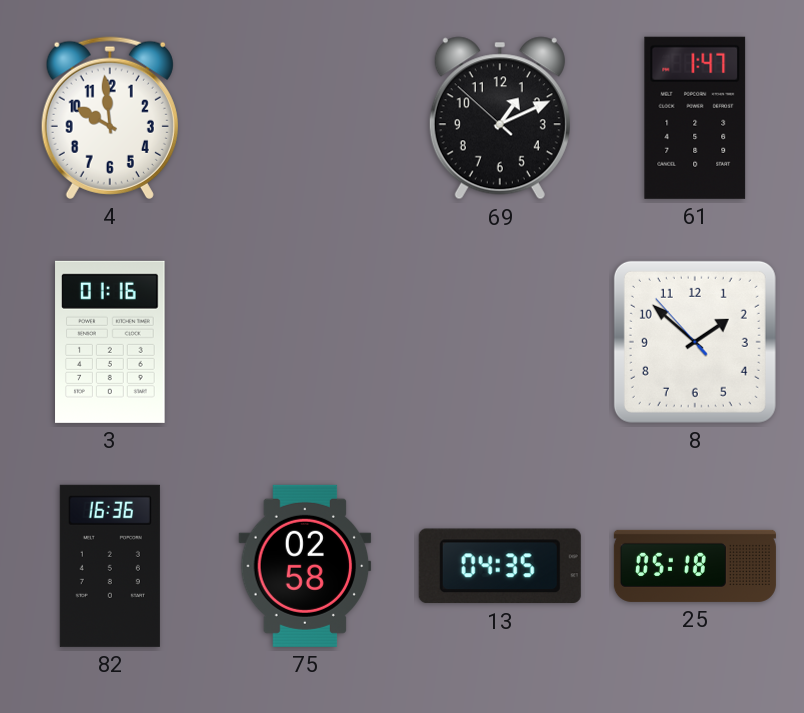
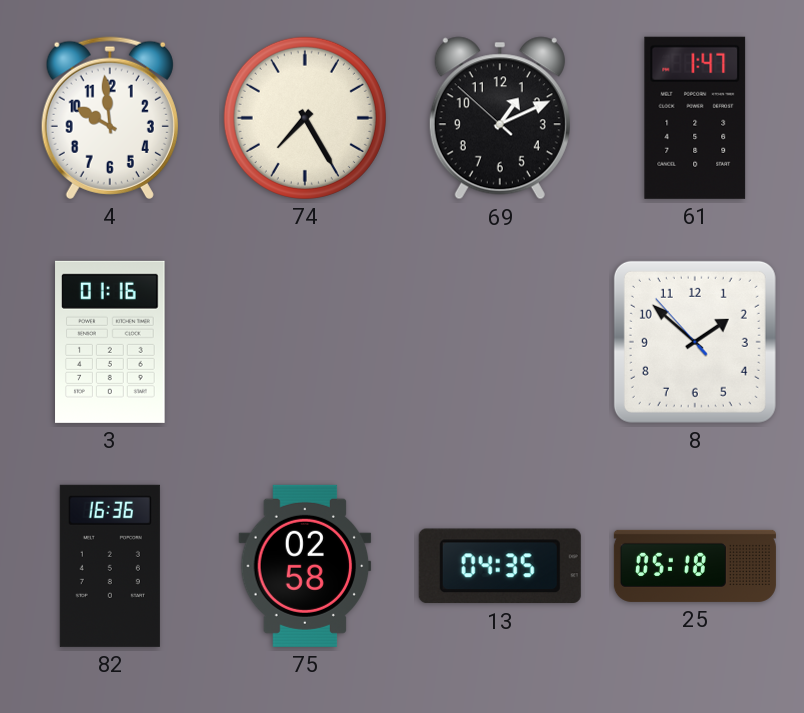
74: none -> 7:25
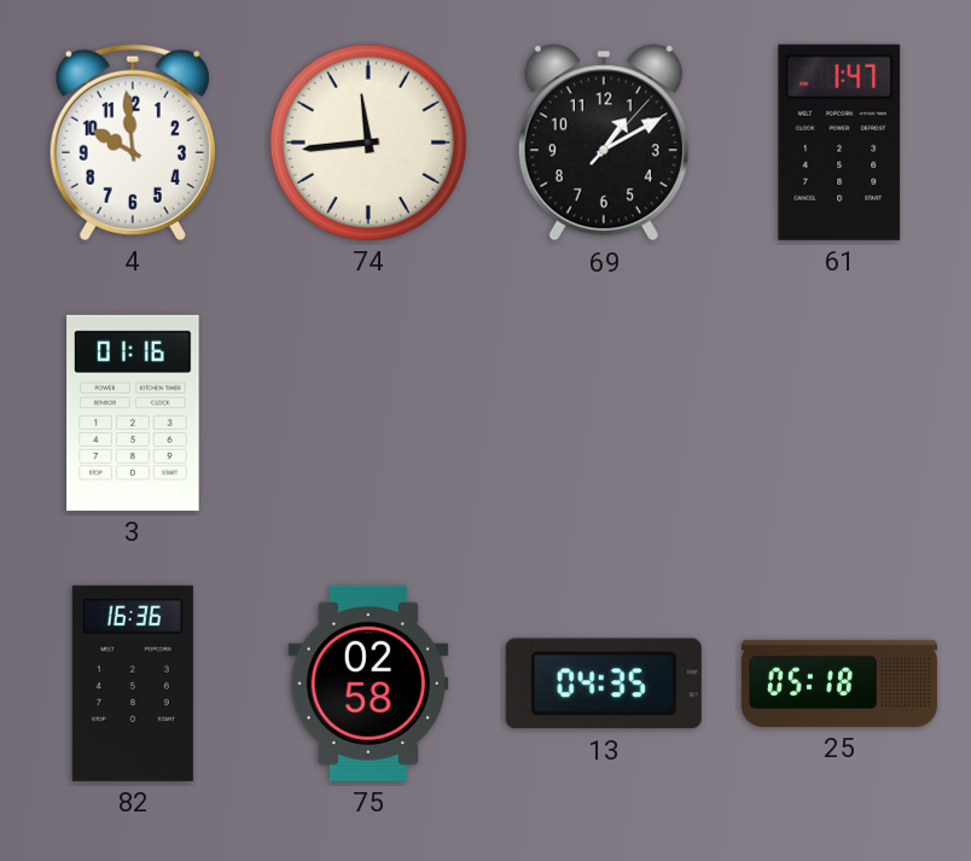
74: 7:25 -> 11:44
69: 1:10:52 -> 1:10:07
8: 1:51 -> none
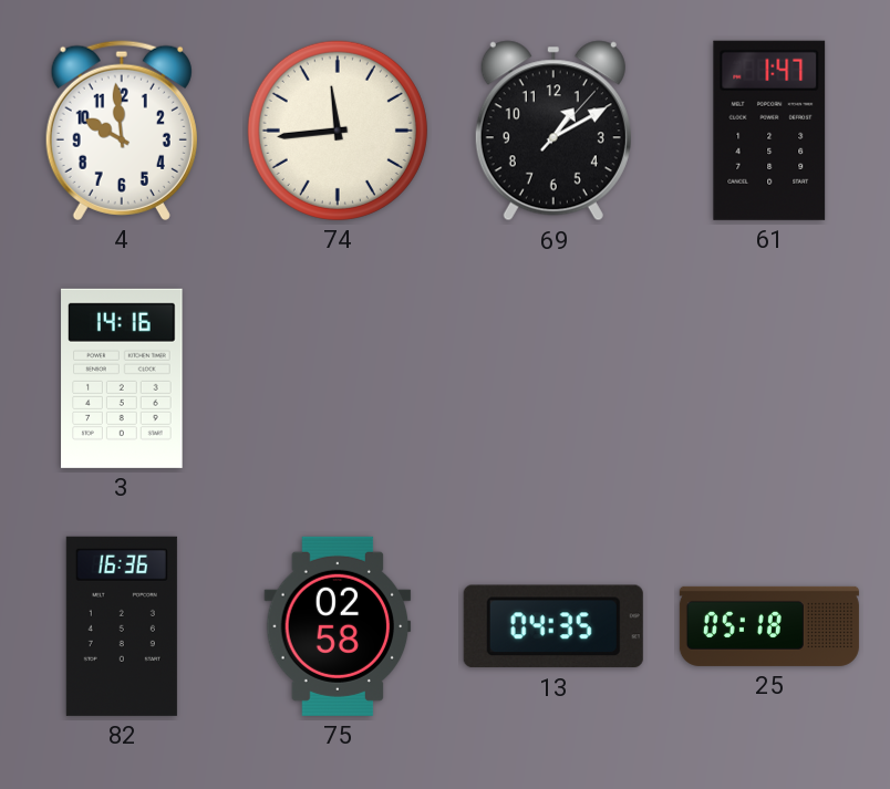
3: 01:16 -> 14:16
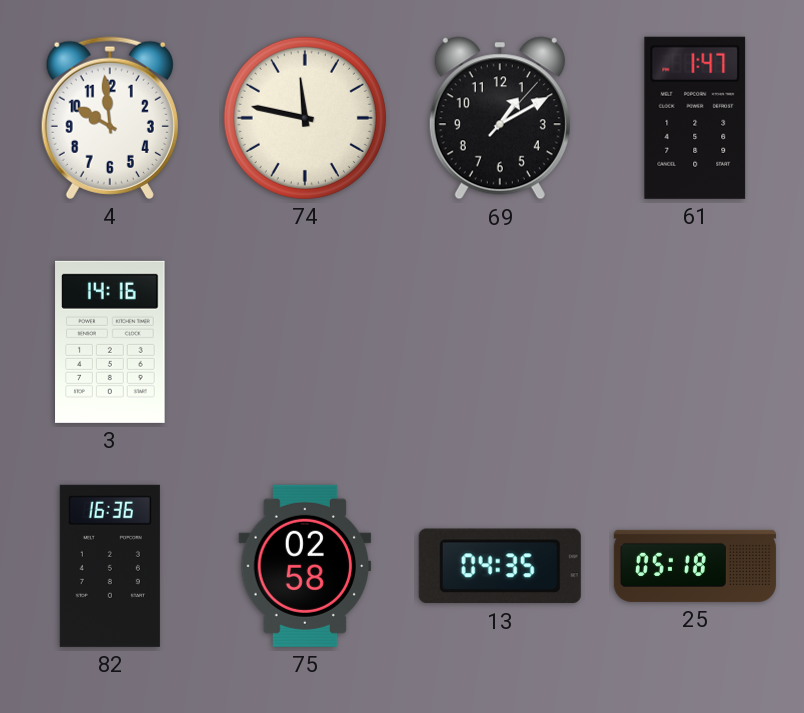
74: 11:44 -> 11:47
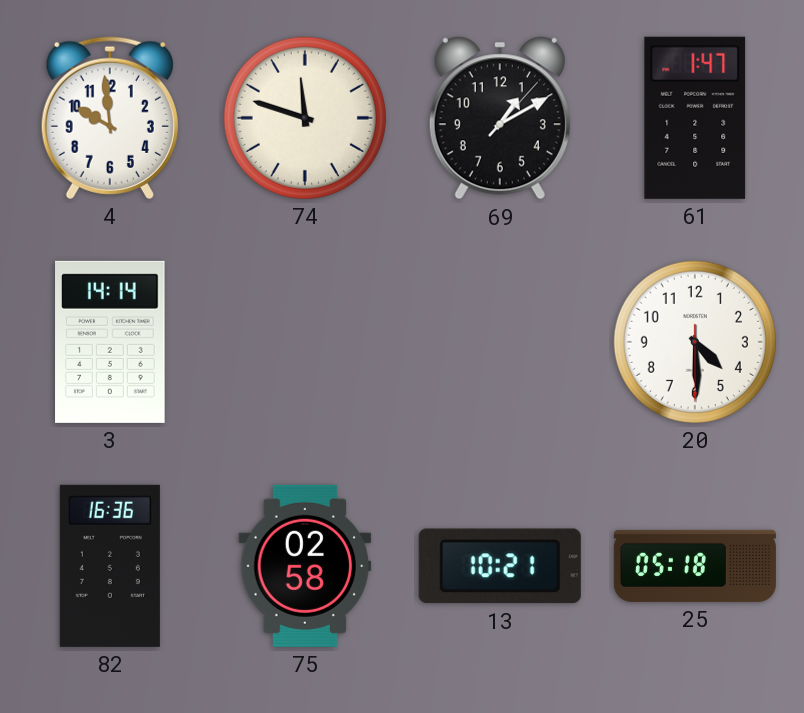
74: 11:47 -> 11:48
3: 14:16 -> 14:14
20: none -> 4:29
13: 04:35 -> 10:21
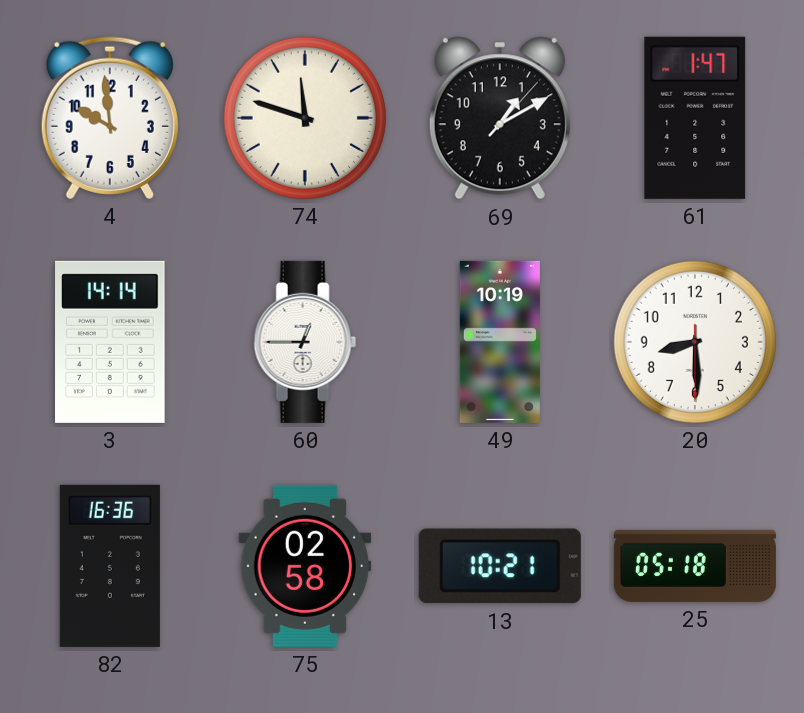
60: none -> 12:45
49: none -> 10:19
20: 4:29 -> 8:29
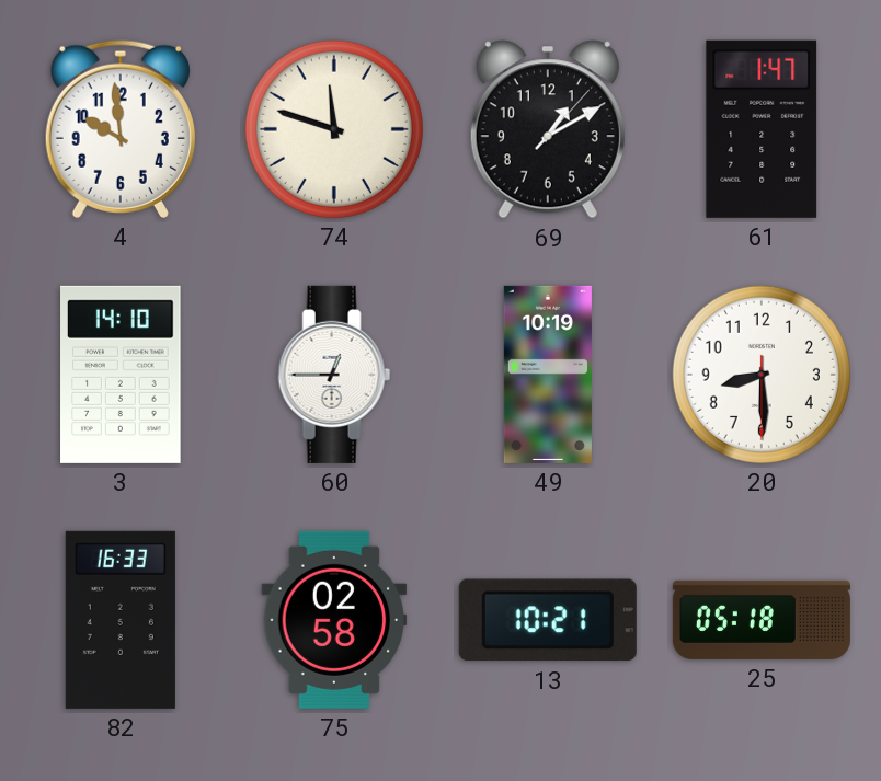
3: 14:14 -> 14:10
82: 16:36 -> 16:33
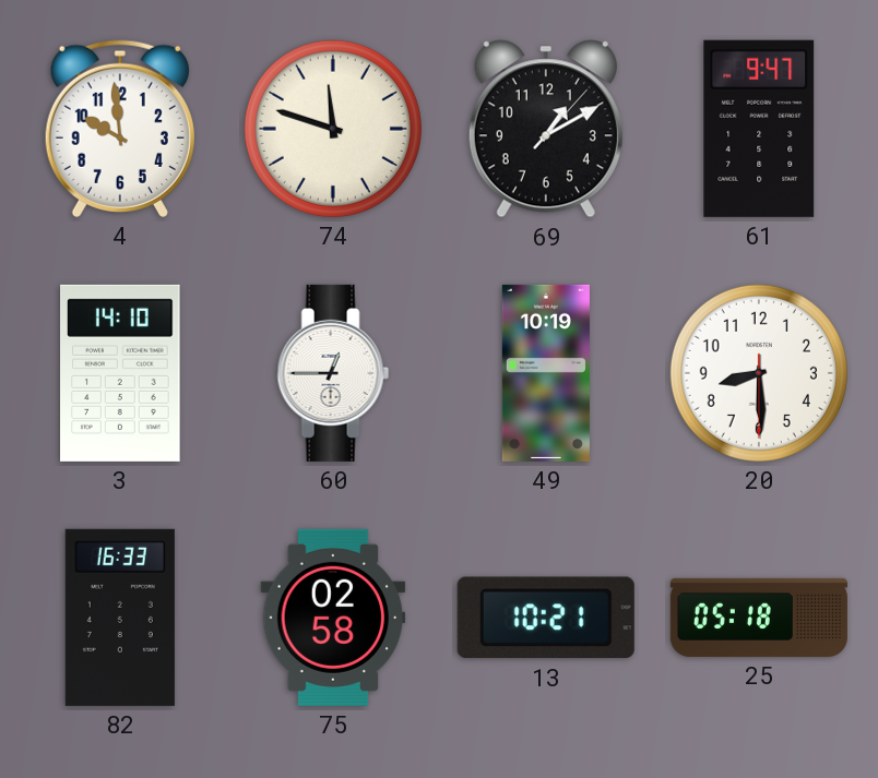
61: 1:47 -> 9:47
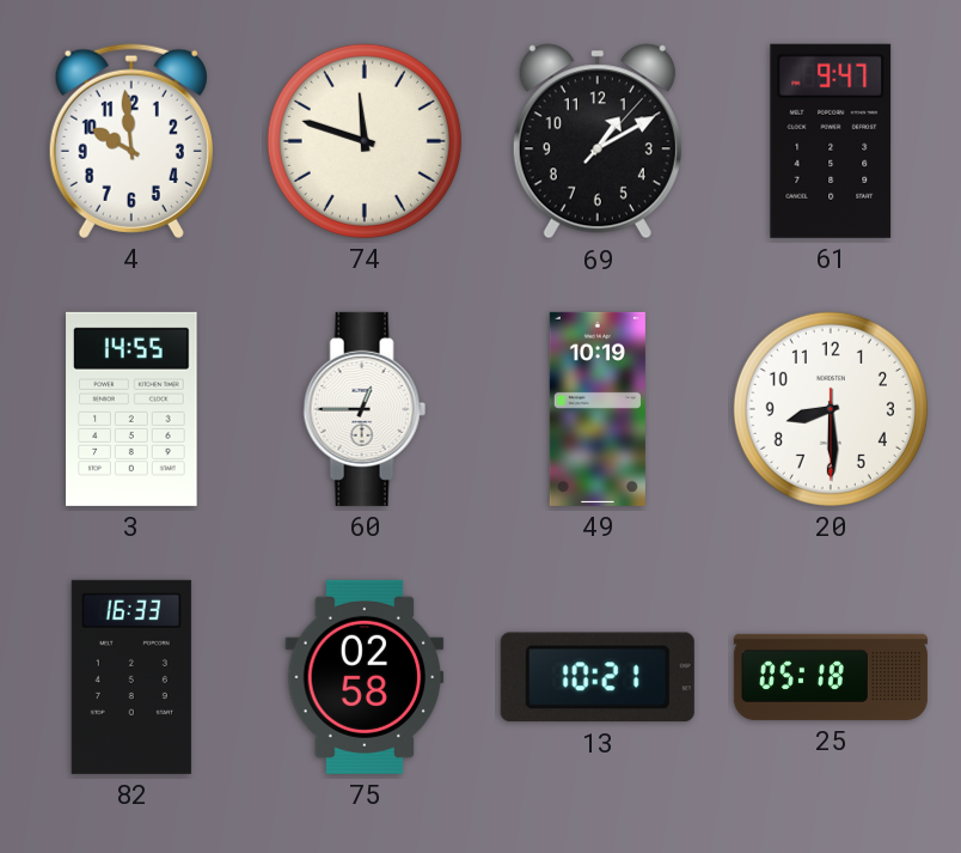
3: 14:10 -> 14:55
